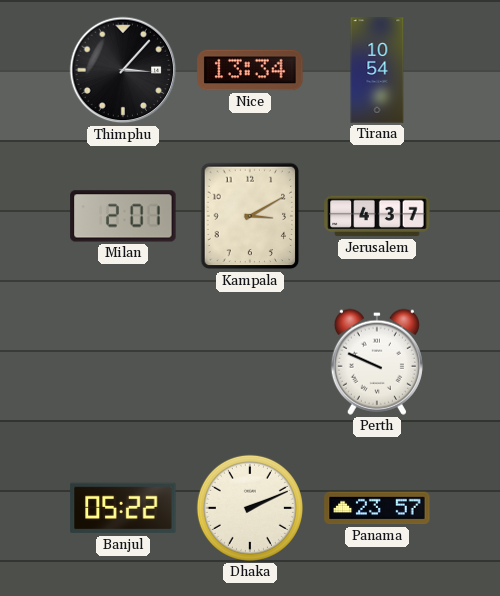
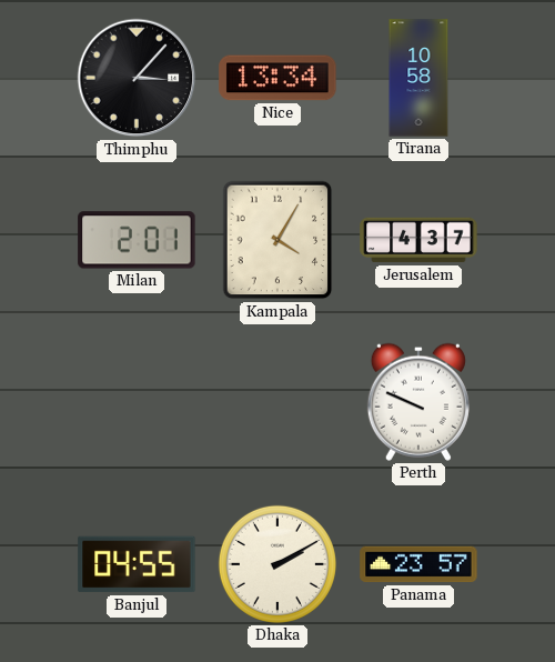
Tirana: 10:54 -> 10:58
Kampala: 3:10 -> 4:05
Banjul: 05:22 -> 04:55
Dhaka: 2:11 -> 2:10
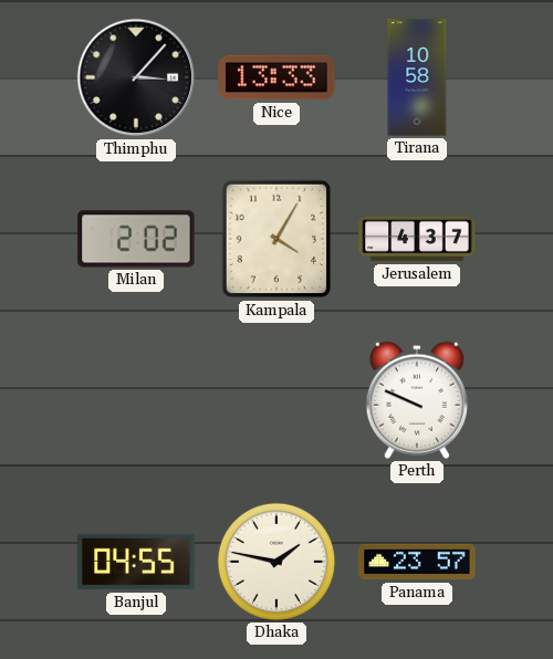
Nice: 13:34 -> 13:33
Milan: 2:01 -> 2:02
Dhaka: 2:10 -> 1:47
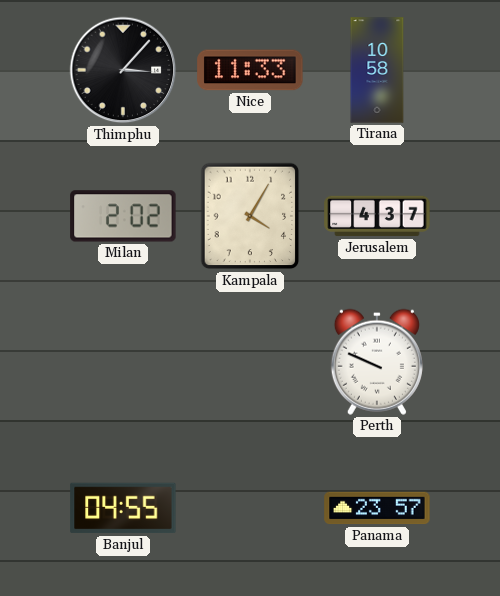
Nice: 13:33 -> 11:33
Dhaka: 1:47 -> none
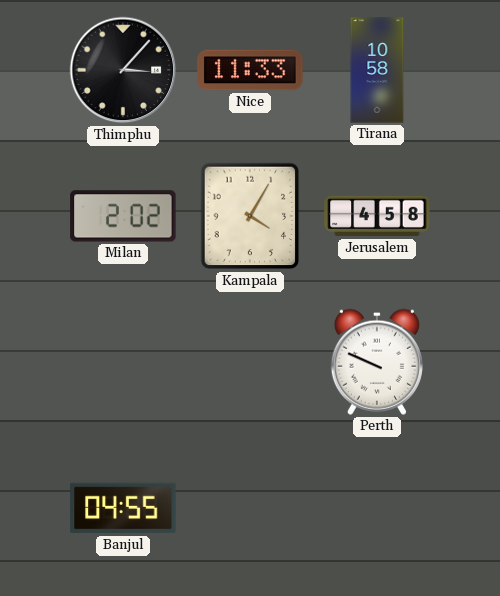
Jerusalem: 4:37 -> 4:58
Panama: 23:57 -> none
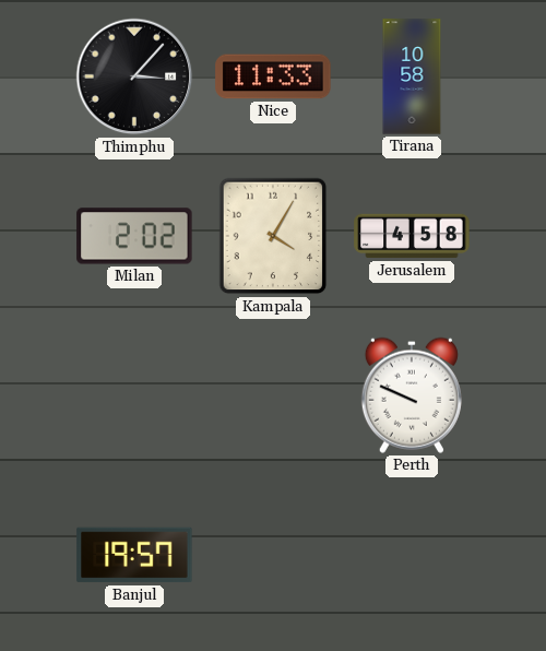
Banjul: 04:55 -> 19:57
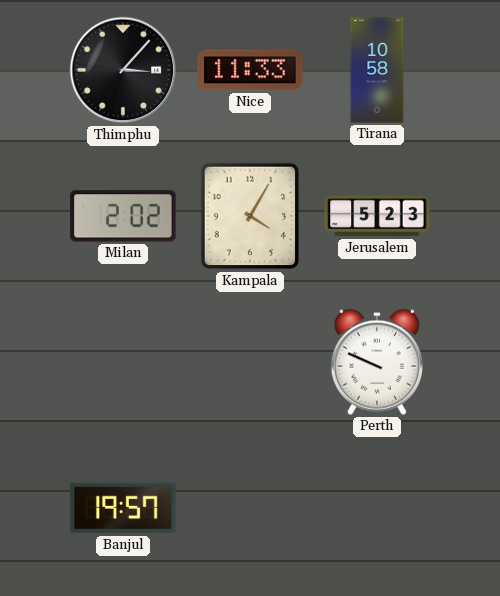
Jerusalem: 4:58 -> 5:23
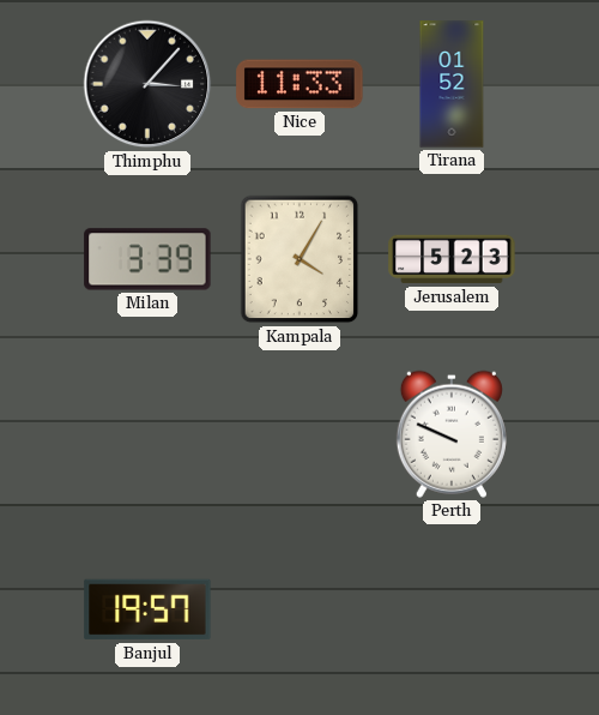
Tirana: 10:58 -> 01:52
Milan: 2:02 -> 3:39
